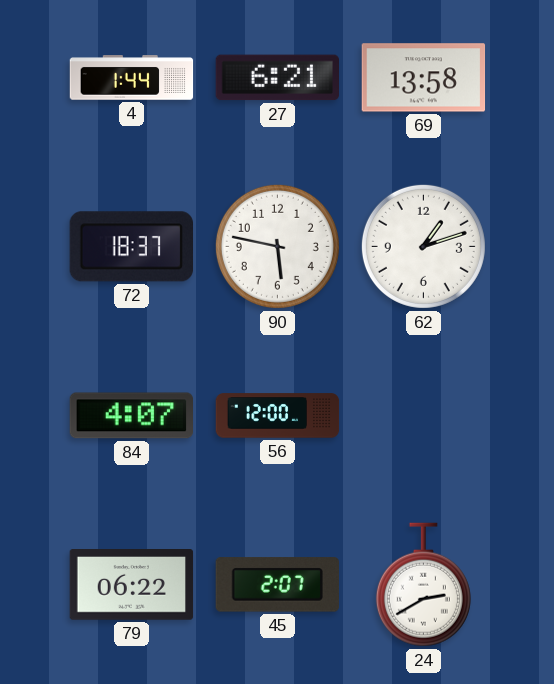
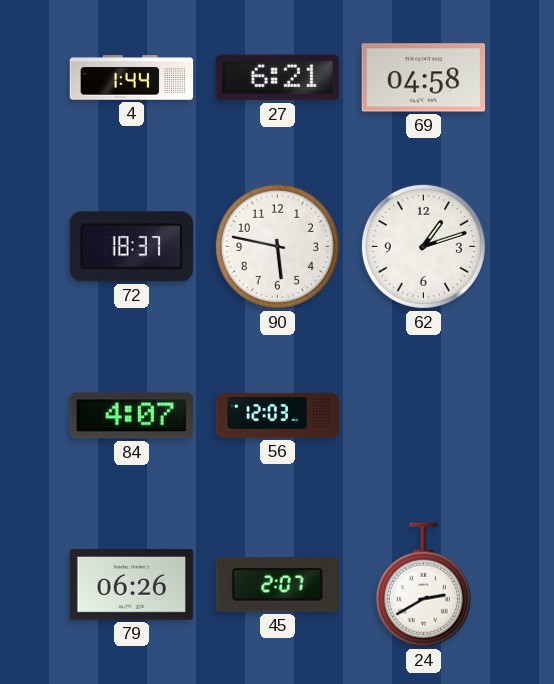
69: 13:58 -> 04:58
56: 12:00 -> 12:03
79: 06:22 -> 06:26
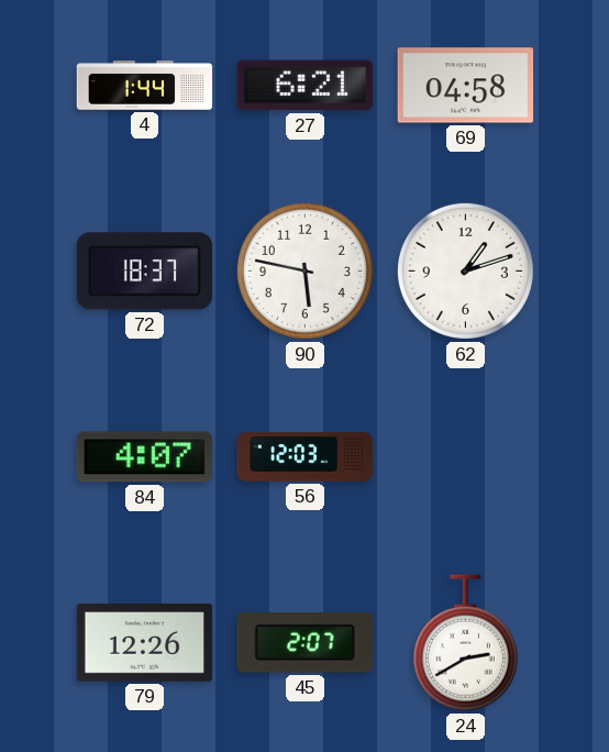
79: 06:26 -> 12:26
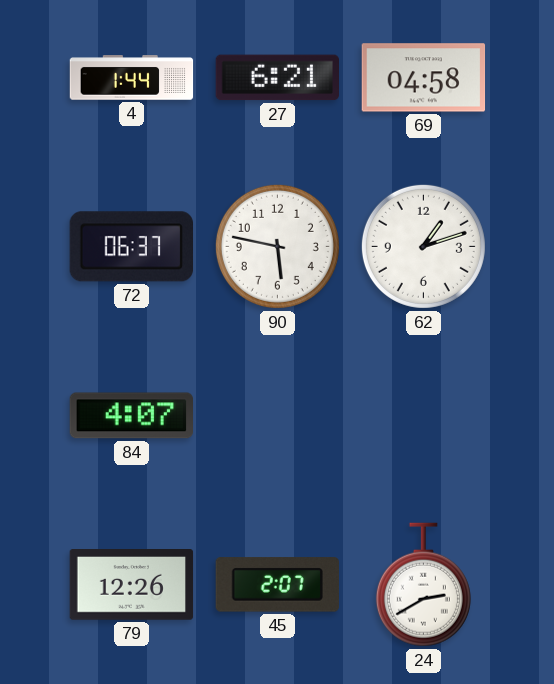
72: 18:37 -> 06:37
56: 12:03 -> none
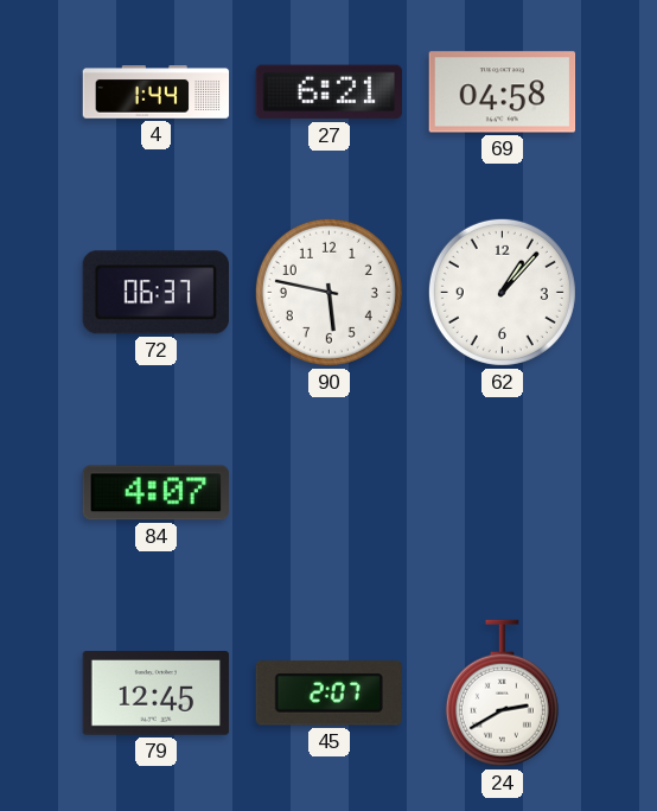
62: 1:12 -> 1:07
79: 12:26 -> 12:45
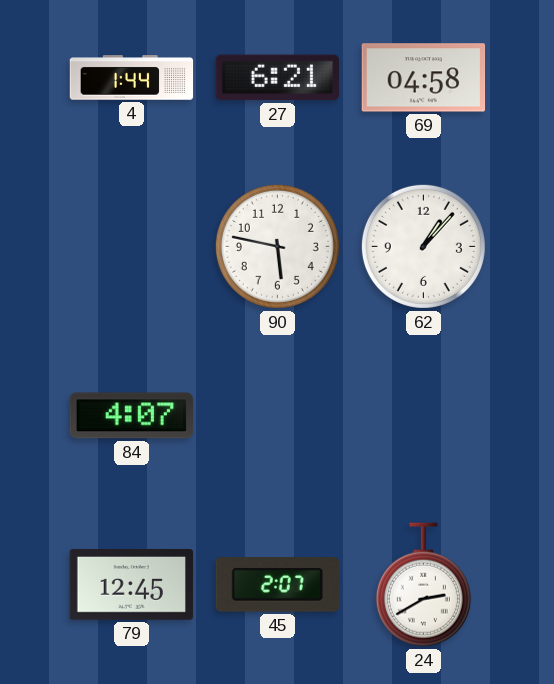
72: 06:37 -> none
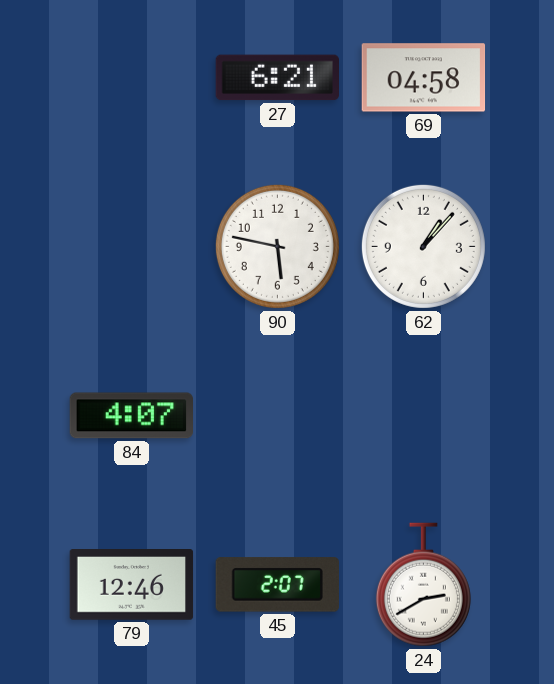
4: 1:44 -> none
79: 12:45 -> 12:46
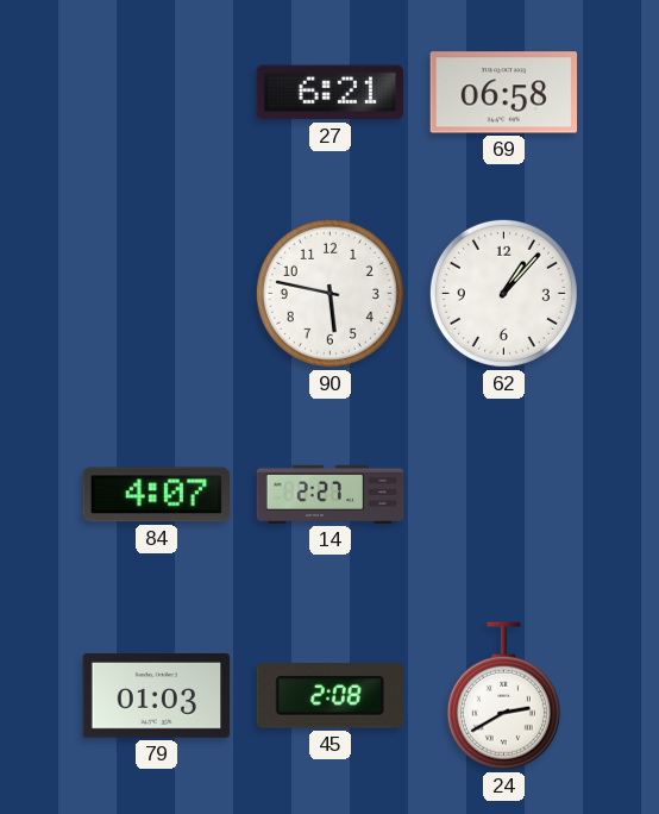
69: 04:58 -> 06:58
14: none -> 2:27
79: 12:46 -> 01:03
45: 2:07 -> 2:08
